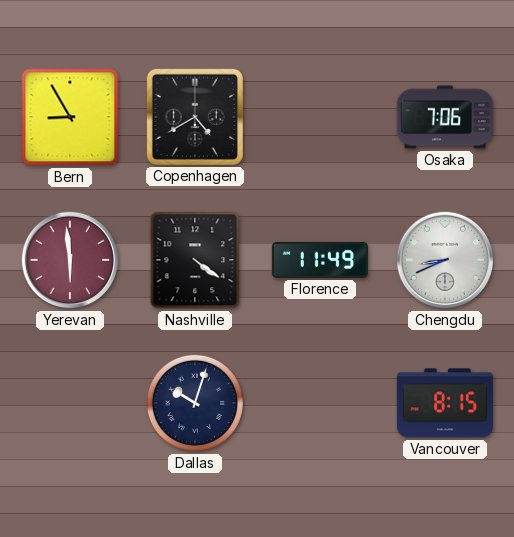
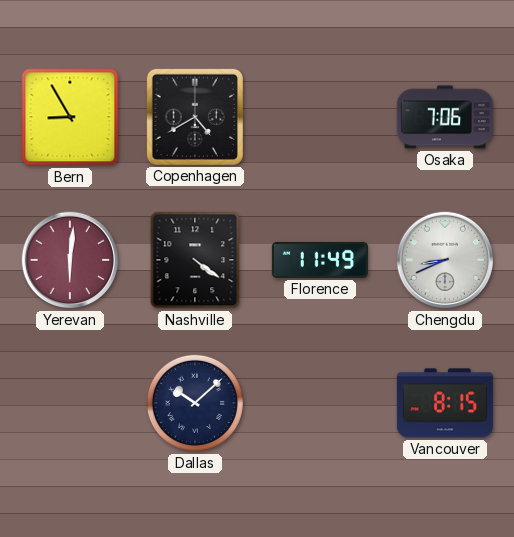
Yerevan: 5:59 -> 6:01
Dallas: 10:03 -> 10:08
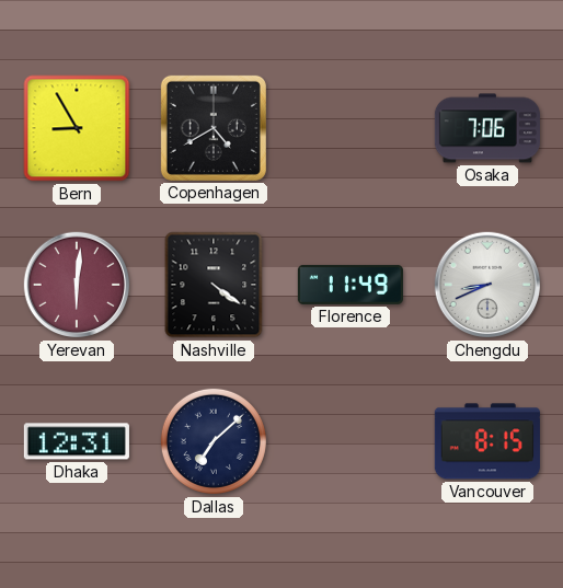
Dhaka: none -> 12:31
Dallas: 10:08 -> 7:08
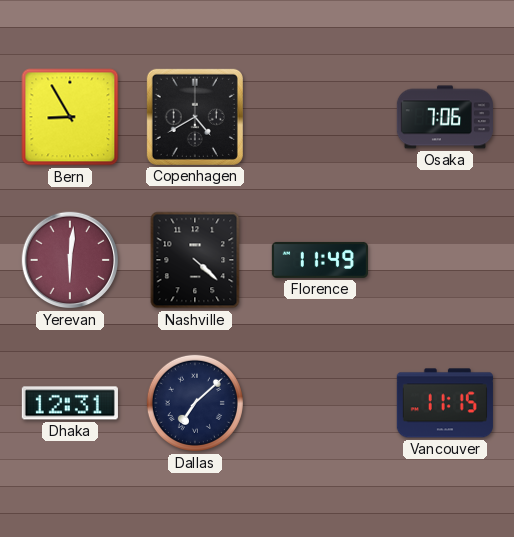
Nashville: 4:21 -> 4:22
Chengdu: 8:41 -> none
Vancouver: 8:15 -> 11:15
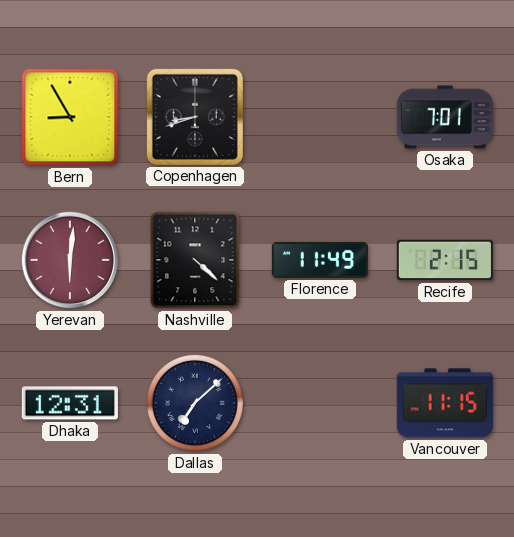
Copenhagen: 4:40 -> 8:42
Osaka: 7:06 -> 7:01
Recife: none -> 2:15
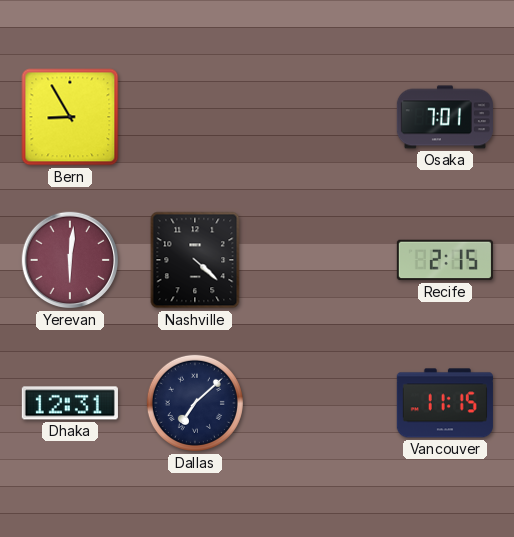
Copenhagen: 8:42 -> none
Florence: 11:49 -> none
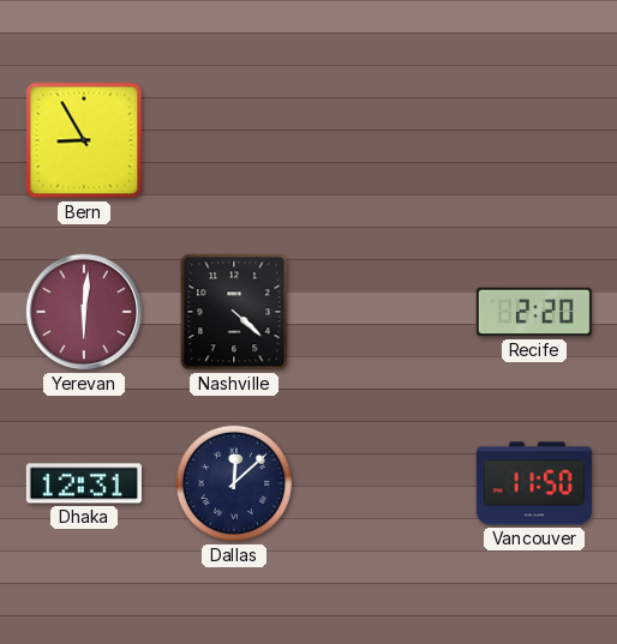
Osaka: 7:01 -> none
Recife: 2:15 -> 2:20
Dallas: 7:08 -> 12:08
Vancouver: 11:15 -> 11:50
